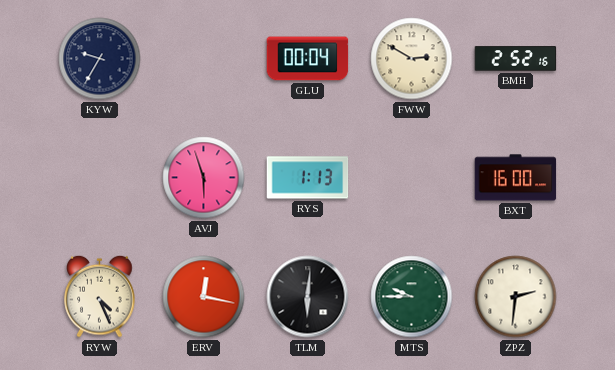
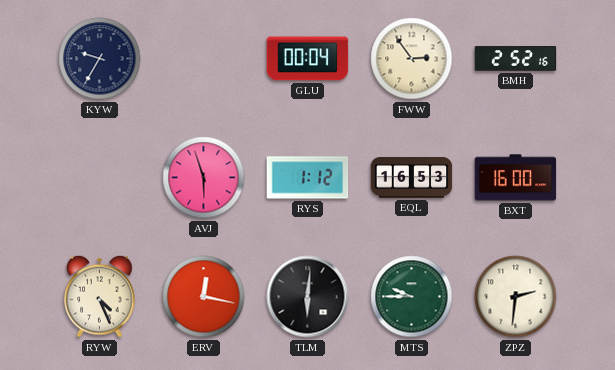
FWW: 2:50 -> 2:54
RYS: 1:13 -> 1:12
EQL: none -> 16:53
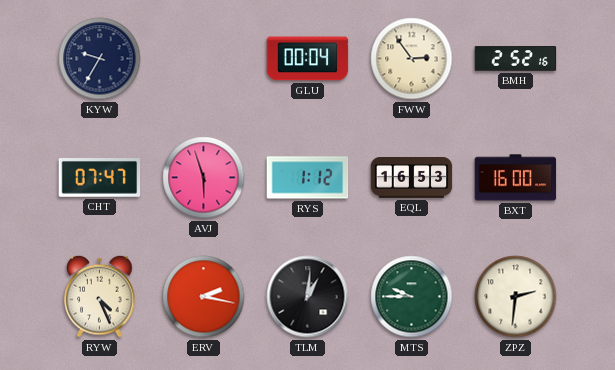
CHT: none -> 07:47
ERV: 12:17 -> 2:17
TLM: 6:01 -> 1:01
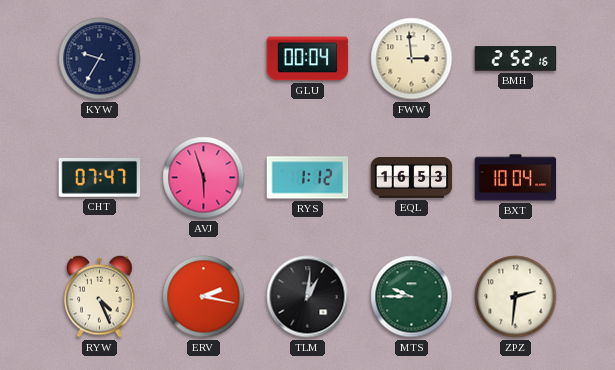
FWW: 2:54 -> 2:59
BXT: 16:00 -> 10:04
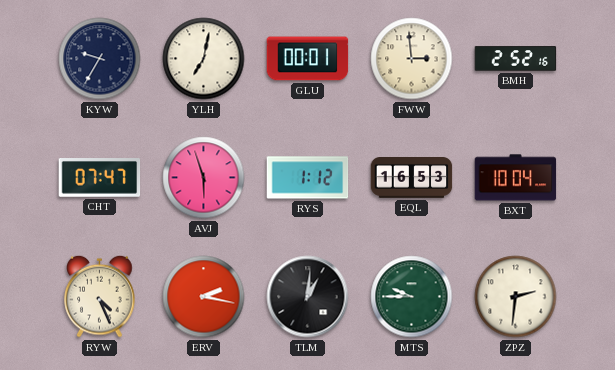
YLH: none -> 7:02
GLU: 00:04 -> 00:01
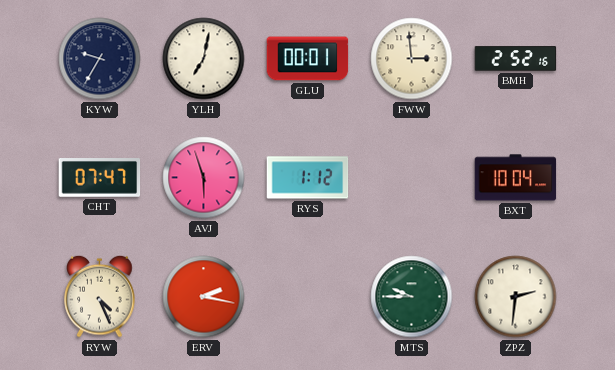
EQL: 16:53 -> none
TLM: 1:01 -> none
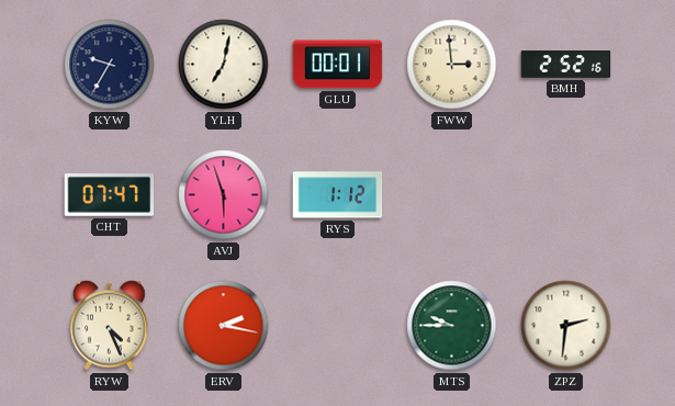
BXT: 10:04 -> none
